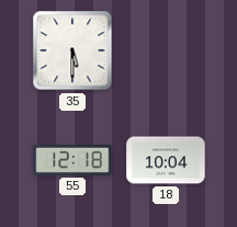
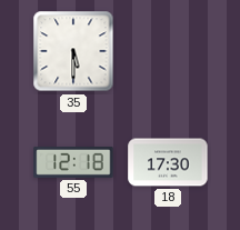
18: 10:04 -> 17:30
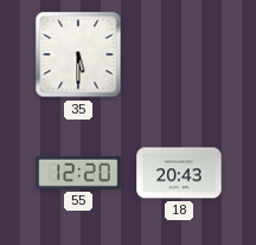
55: 12:18 -> 12:20
18: 17:30 -> 20:43
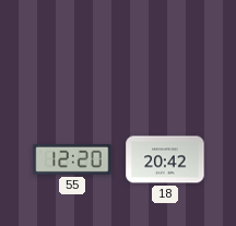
35: 5:30 -> none
18: 20:43 -> 20:42
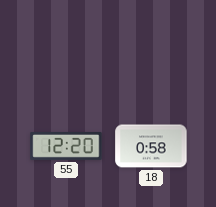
18: 20:42 -> 0:58
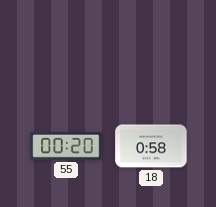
55: 12:20 -> 00:20
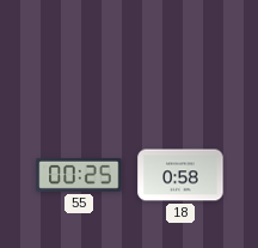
55: 00:20 -> 00:25
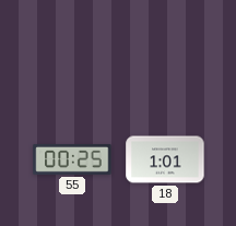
18: 0:58 -> 1:01
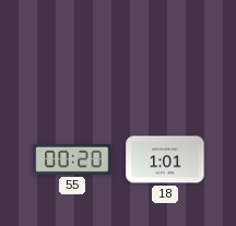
55: 00:25 -> 00:20
